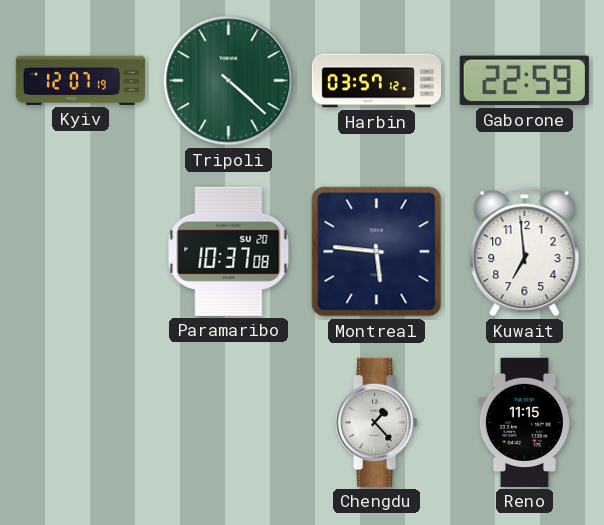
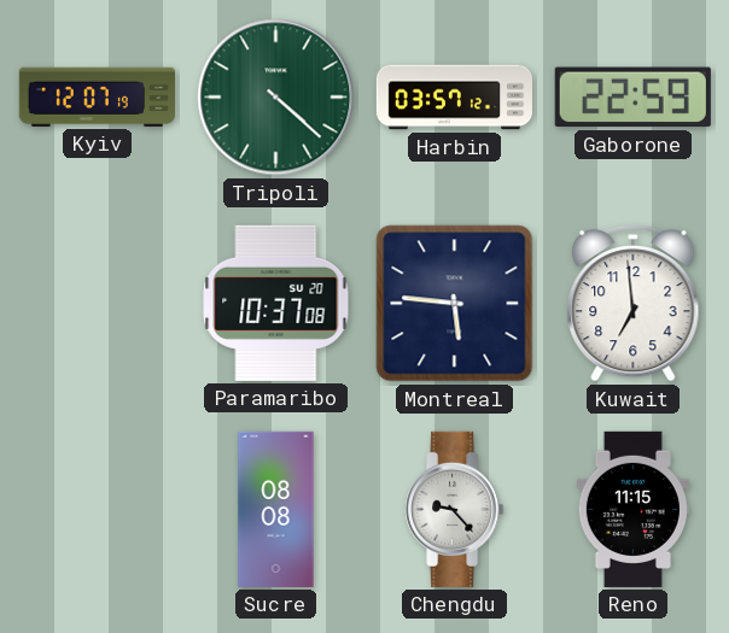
Sucre: none -> 08:08
Chengdu: 1:23 -> 9:23
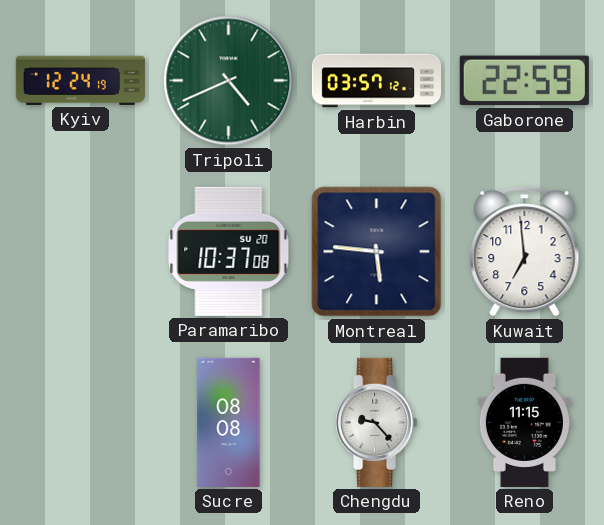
Kyiv: 12:07 -> 12:24
Tripoli: 4:22 -> 4:41
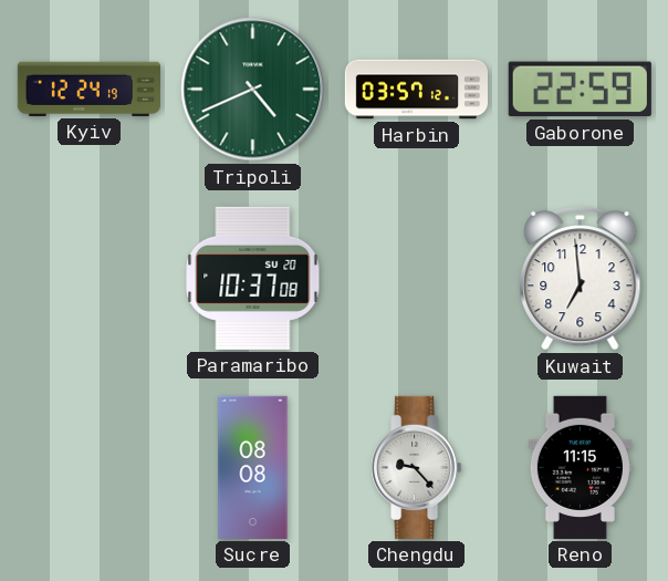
Montreal: 5:46 -> none
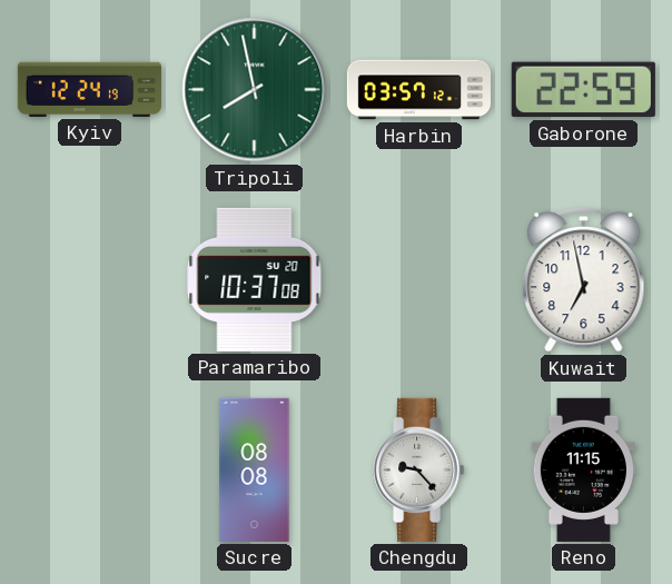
Tripoli: 4:41 -> 7:58
Kuwait: 6:59 -> 6:58
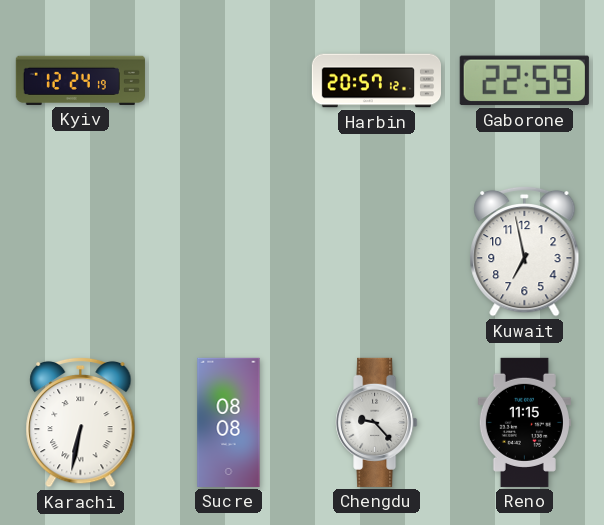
Tripoli: 7:58 -> none
Harbin: 03:57 -> 20:57
Paramaribo: 10:37 -> none
Karachi: none -> 6:32
